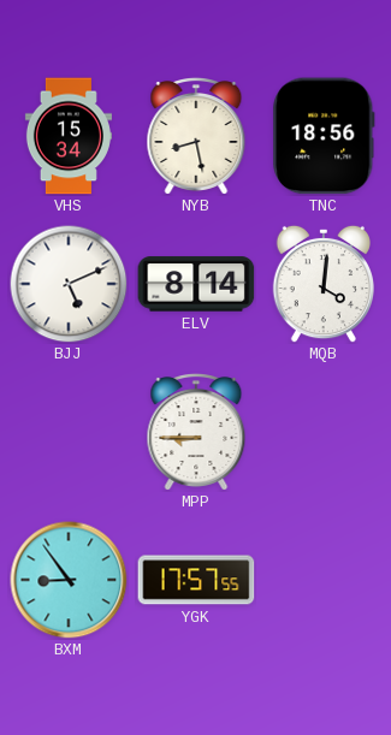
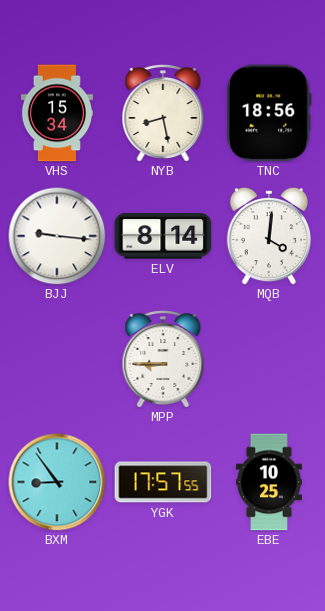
BJJ: 5:11 -> 9:16
EBE: none -> 10:25
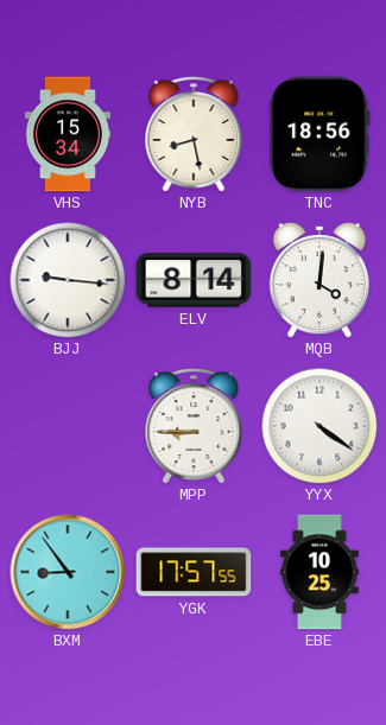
YYX: none -> 4:21
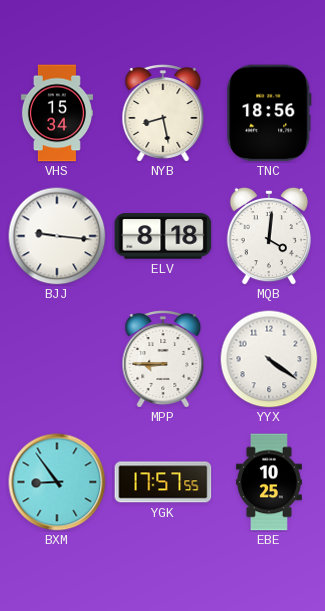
ELV: 8:14 -> 8:18
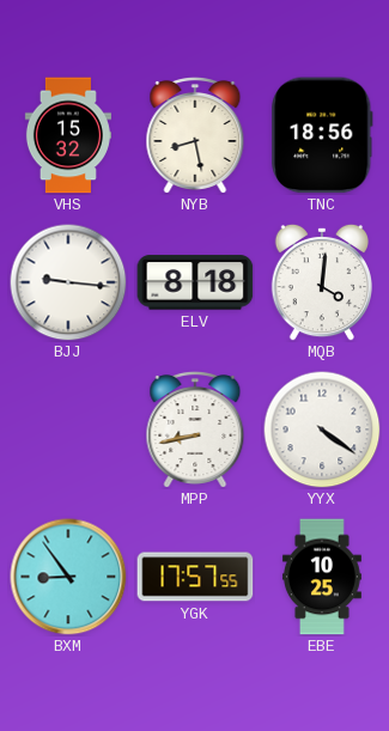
VHS: 15:34 -> 15:32
MPP: 8:45 -> 8:43
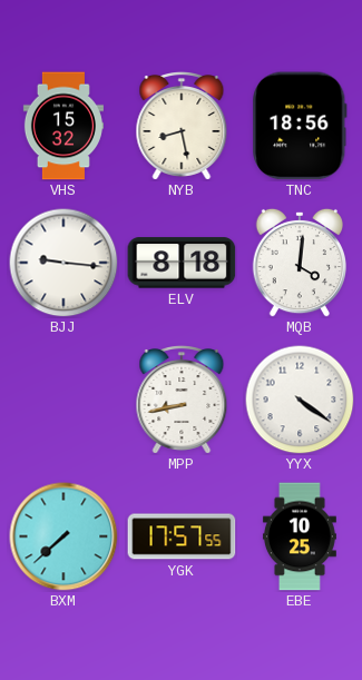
BXM: 8:54 -> 7:38
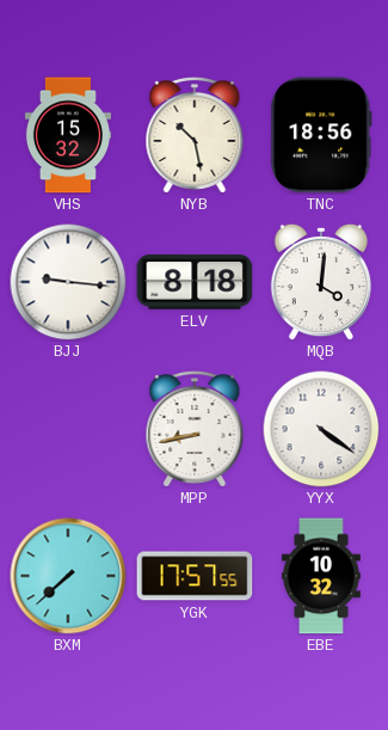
NYB: 8:28 -> 10:28
EBE: 10:25 -> 10:32
